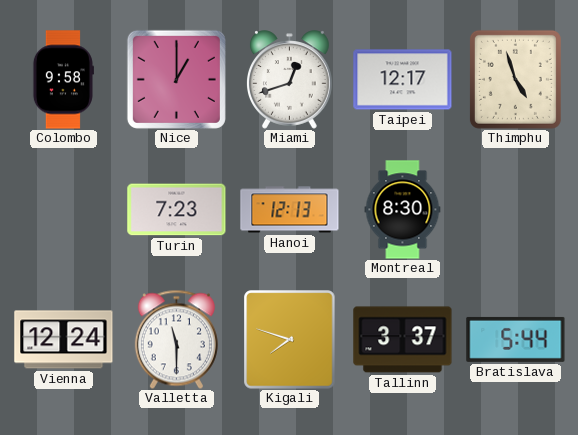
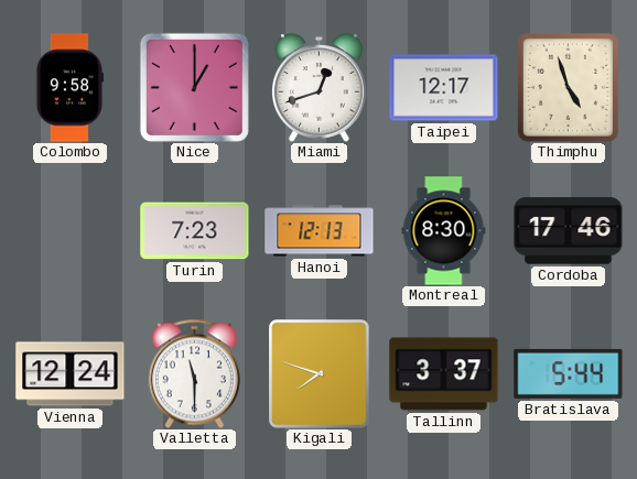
Cordoba: none -> 17:46
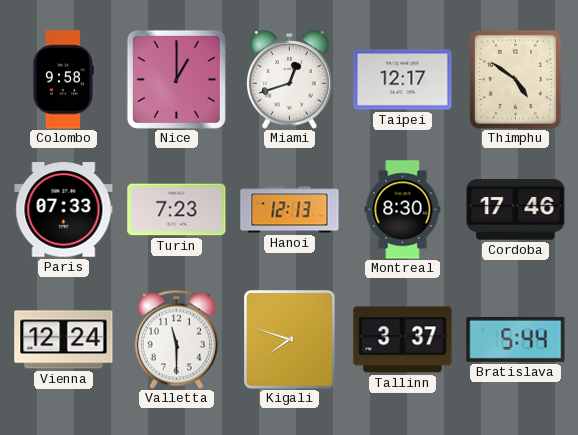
Thimphu: 4:57 -> 4:51
Paris: none -> 07:33
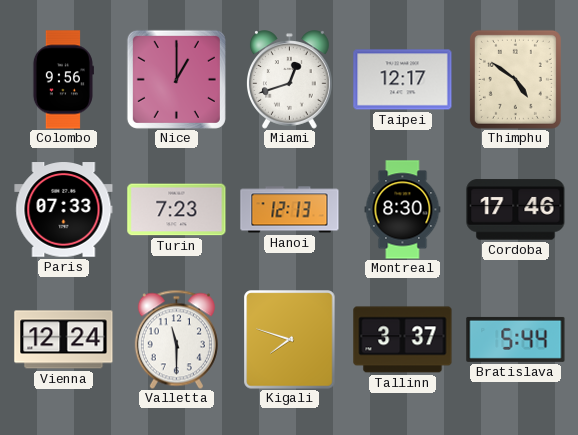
Colombo: 9:58 -> 9:56
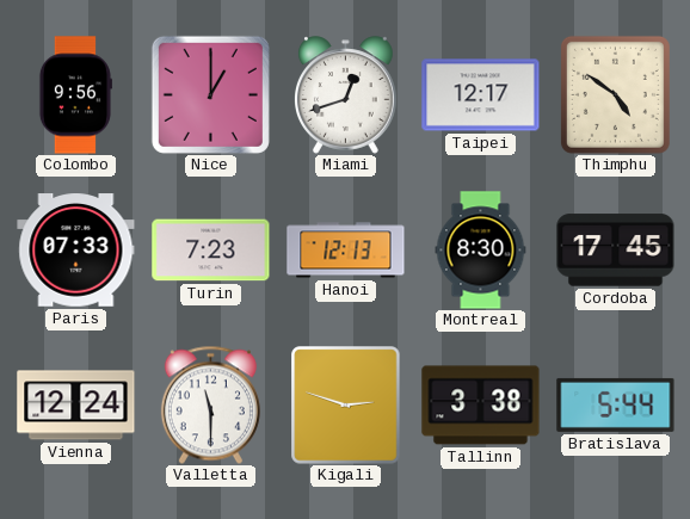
Cordoba: 17:46 -> 17:45
Kigali: 7:48 -> 2:48
Tallinn: 3:37 -> 3:38
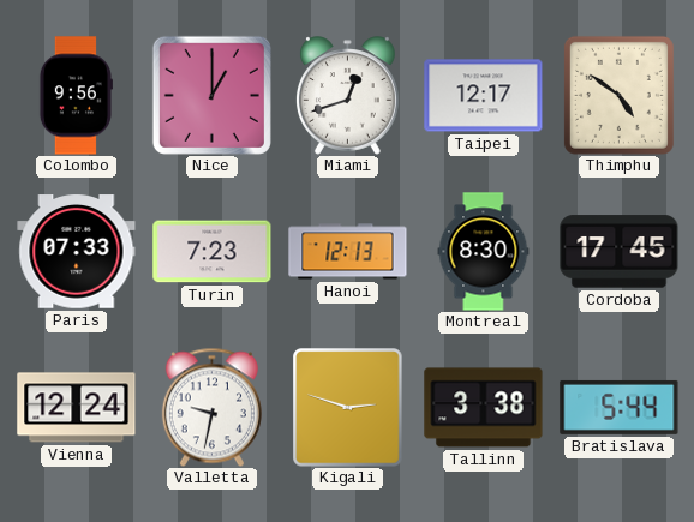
Valletta: 11:30 -> 9:32
